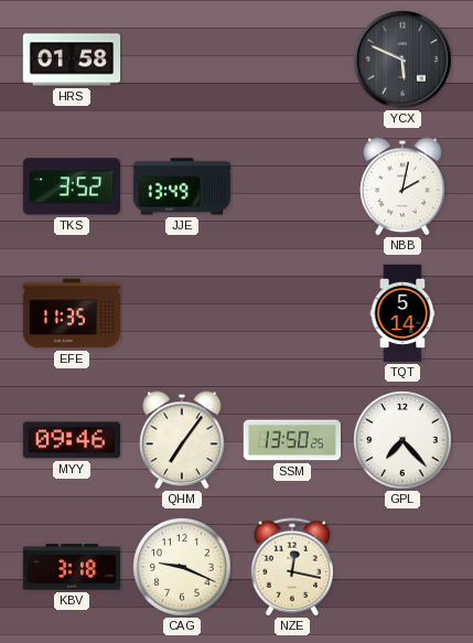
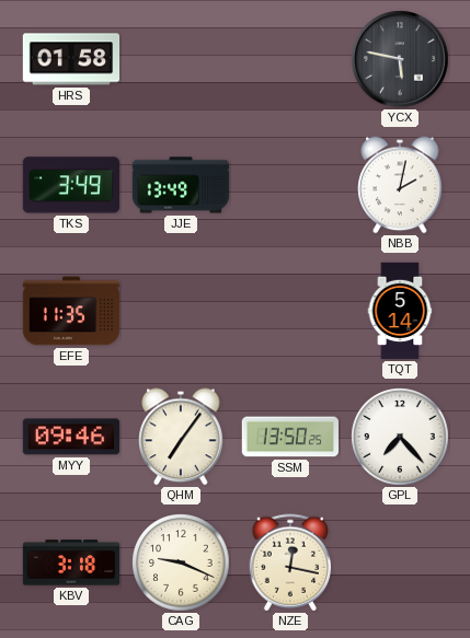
YCX: 5:49 -> 5:47
TKS: 3:52 -> 3:49
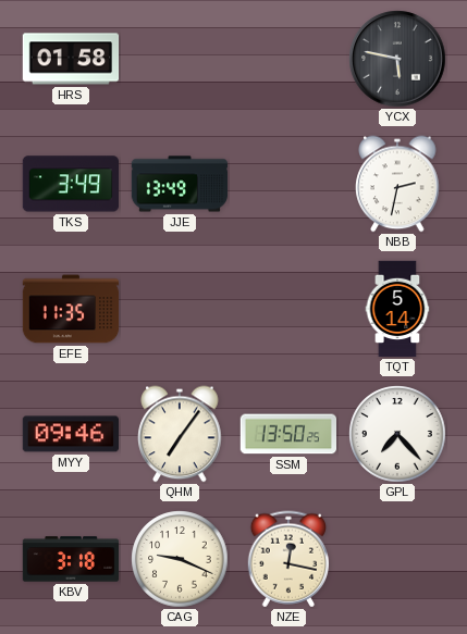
NBB: 2:02 -> 2:32
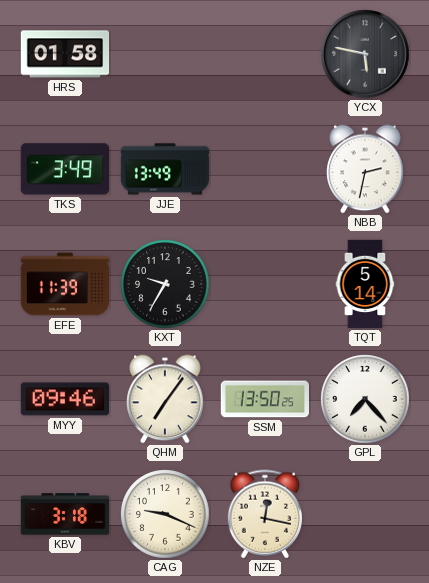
EFE: 11:35 -> 11:39
KXT: none -> 9:35
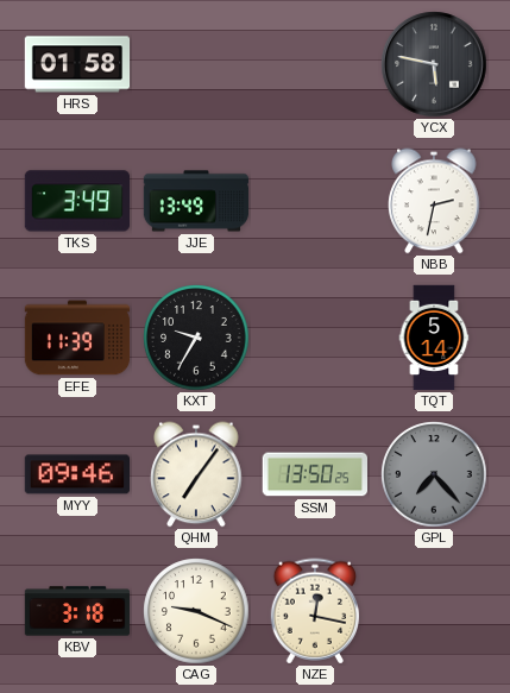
GPL dial: white -> grey
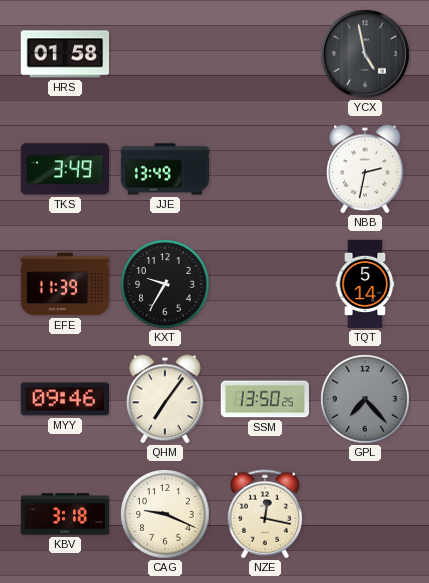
YCX: 5:47 -> 4:58
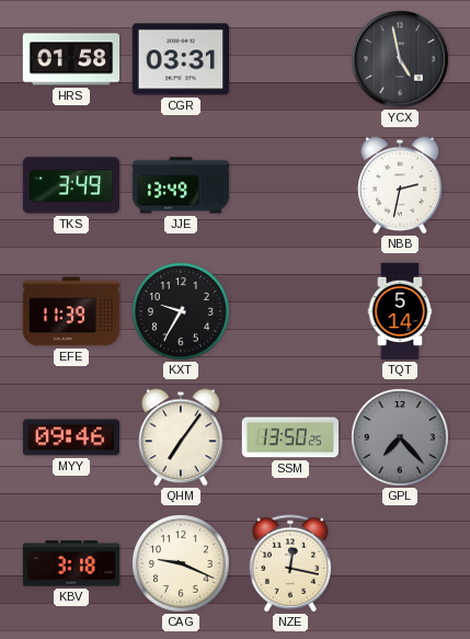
CGR: none -> 03:31
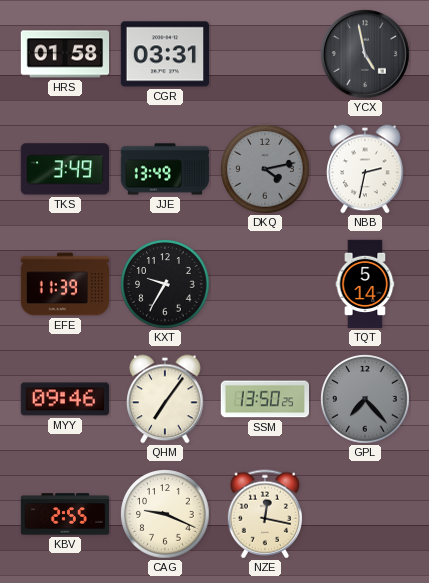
DKQ: none -> 4:13
KBV: 3:18 -> 2:55
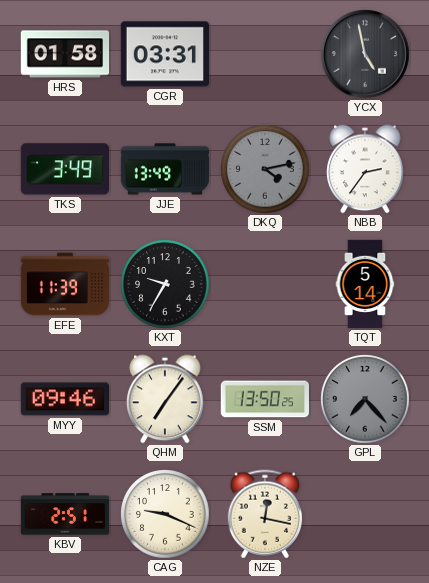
NBB: 2:32 -> 2:36
KBV: 2:55 -> 2:51
